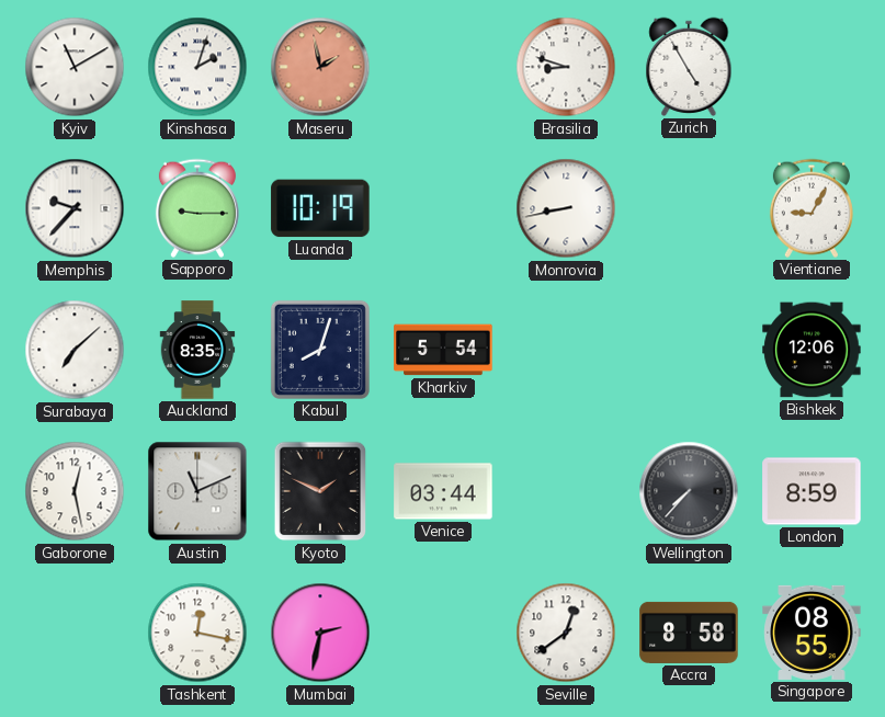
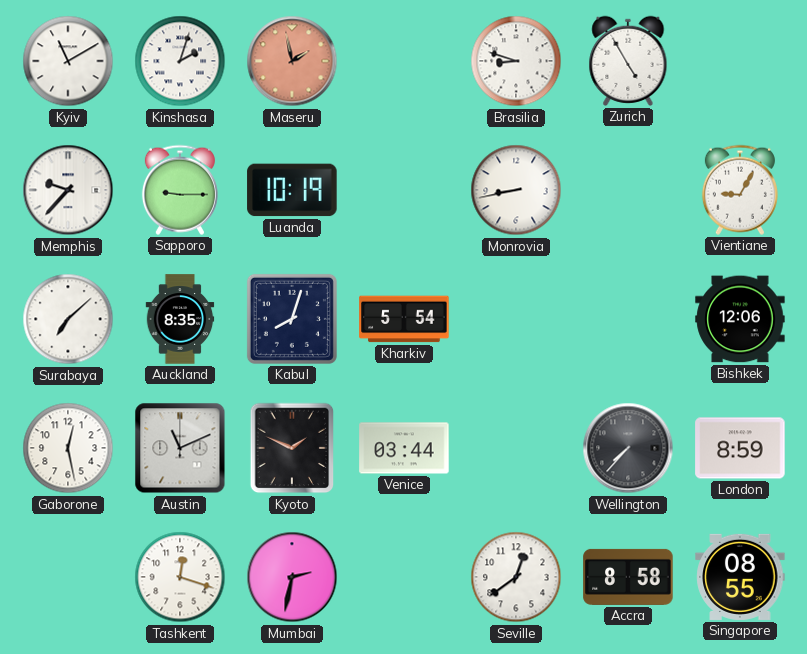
Tashkent: 12:17 -> 12:18
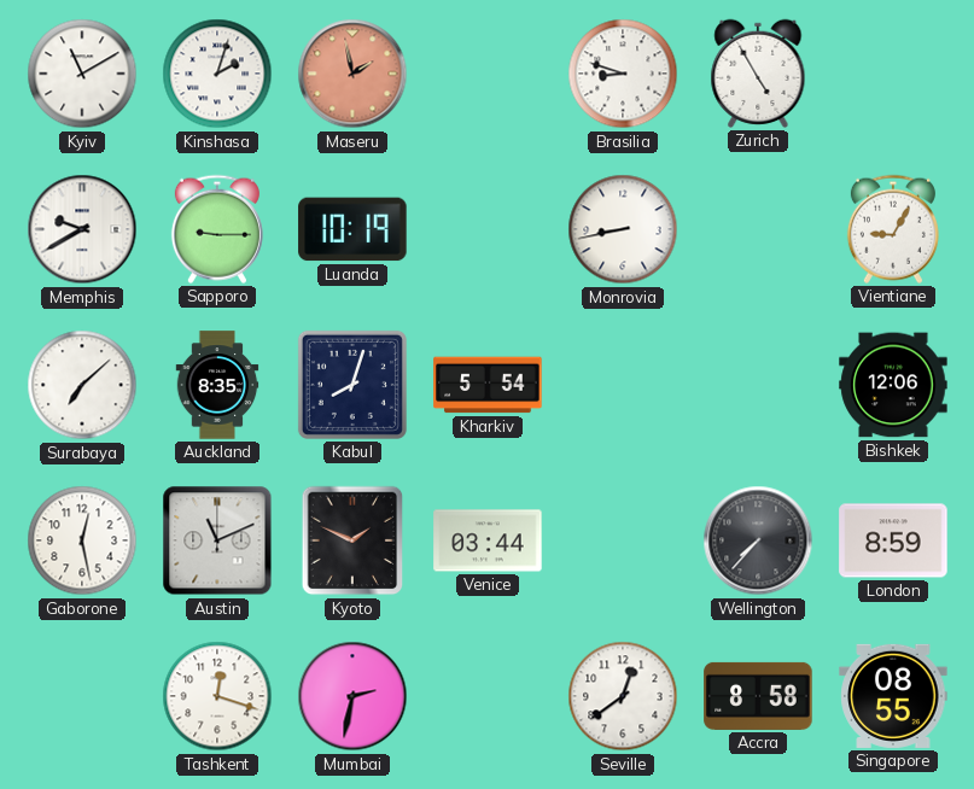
Memphis: 9:37 -> 9:40
